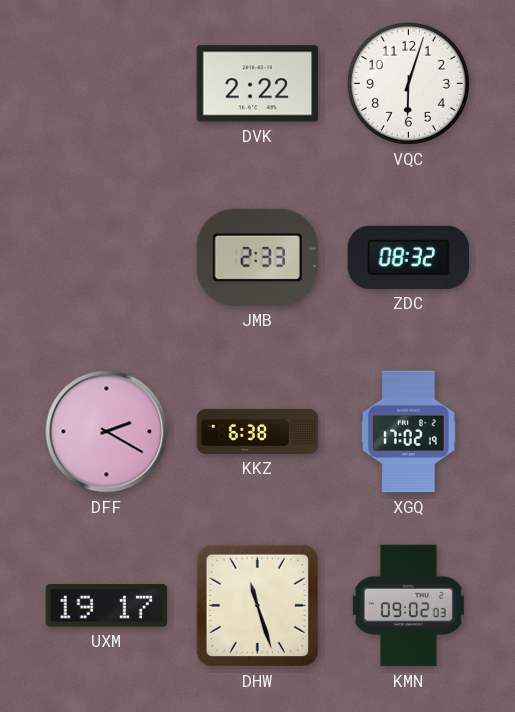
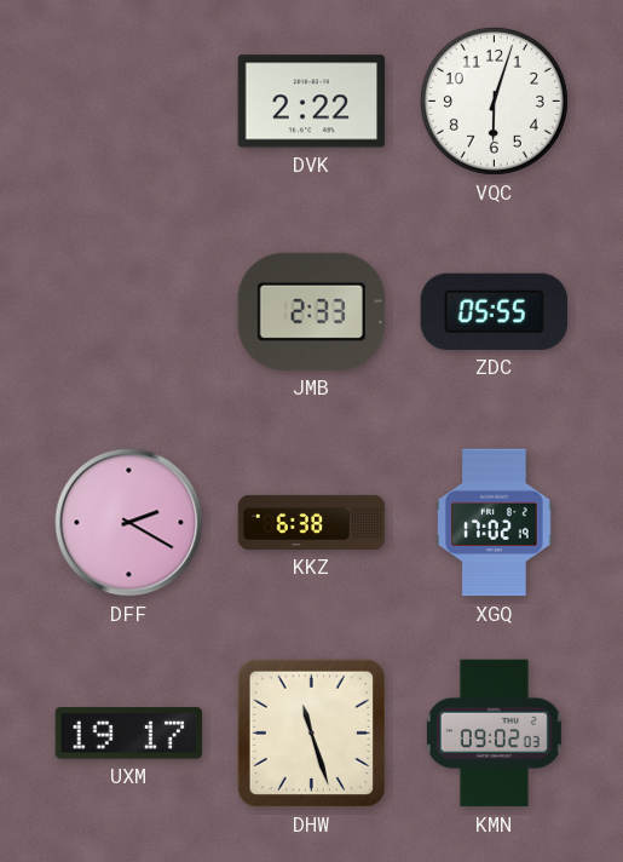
ZDC: 08:32 -> 05:55
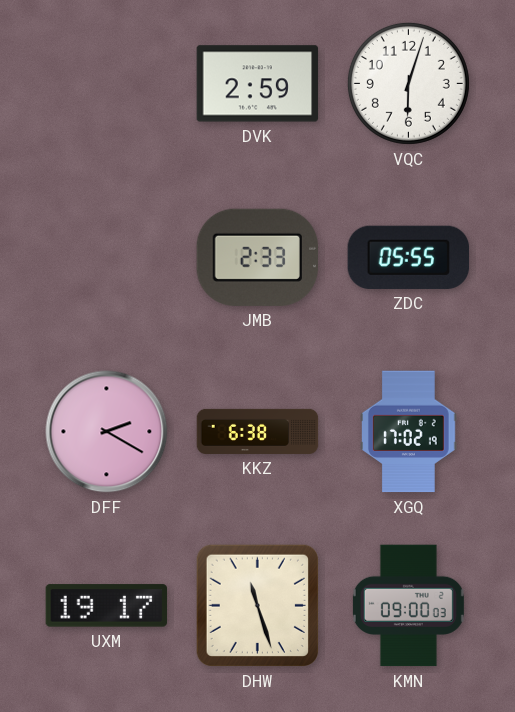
DVK: 2:22 -> 2:59
KMN: 09:02 -> 09:00
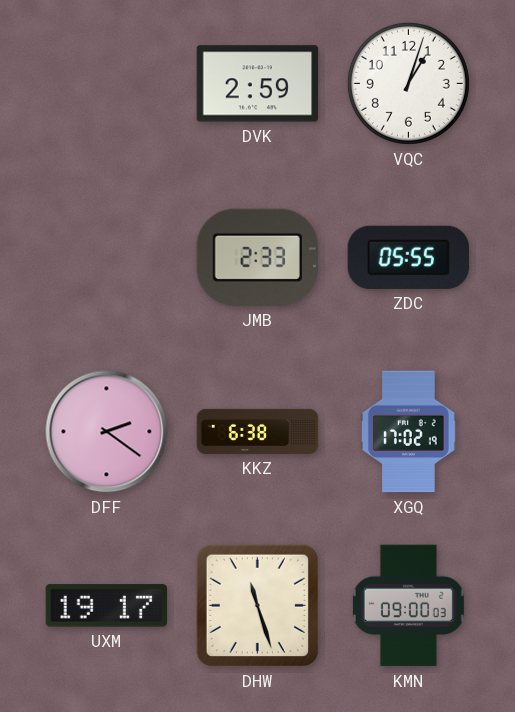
VQC: 6:03 -> 1:03
DFF: 2:20 -> 2:21
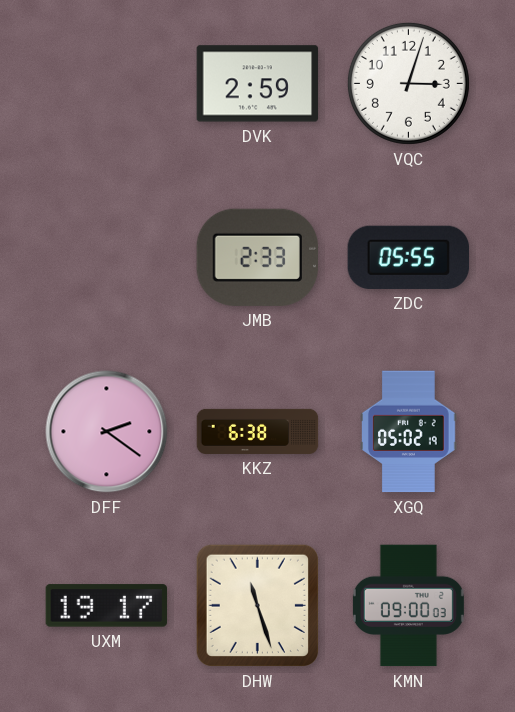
VQC: 1:03 -> 3:03
XGQ: 17:02 -> 05:02
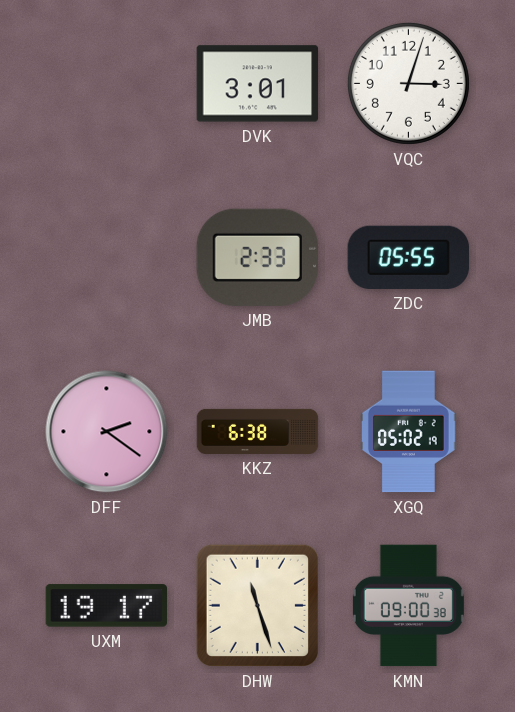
DVK: 2:59 -> 3:01
KMN: 09:00:03 -> 09:00:38
